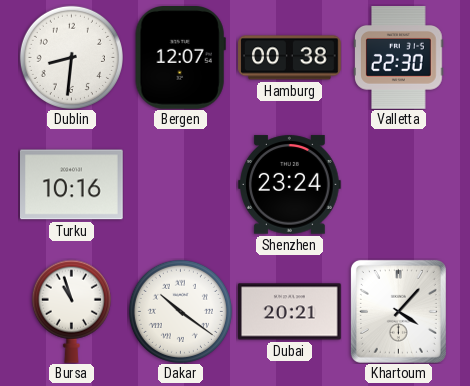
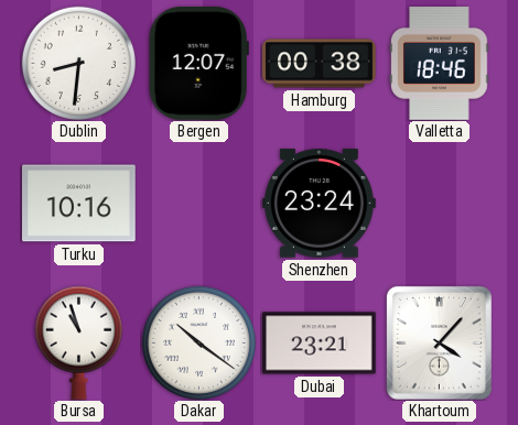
Valletta: 22:30 -> 18:46
Dubai: 20:21 -> 23:21
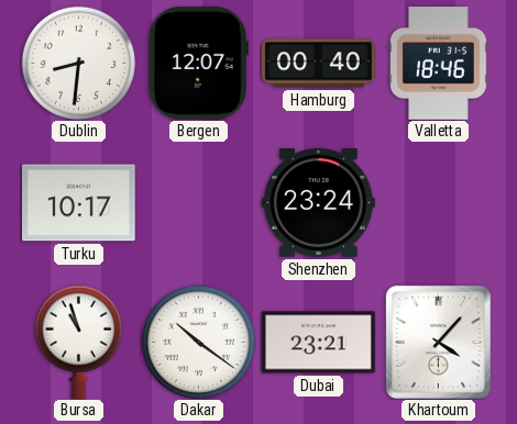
Hamburg: 00:38 -> 00:40
Turku: 10:16 -> 10:17
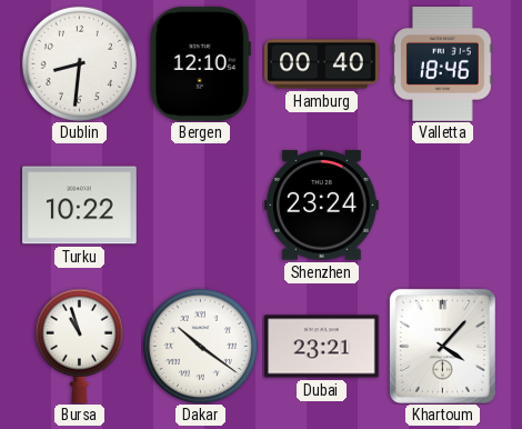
Bergen: 12:07 -> 12:10
Turku: 10:17 -> 10:22
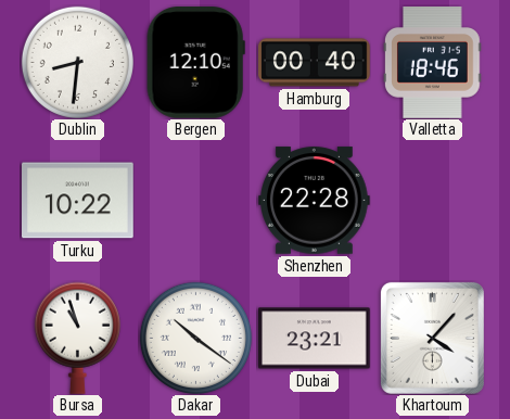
Shenzhen: 23:24 -> 22:28
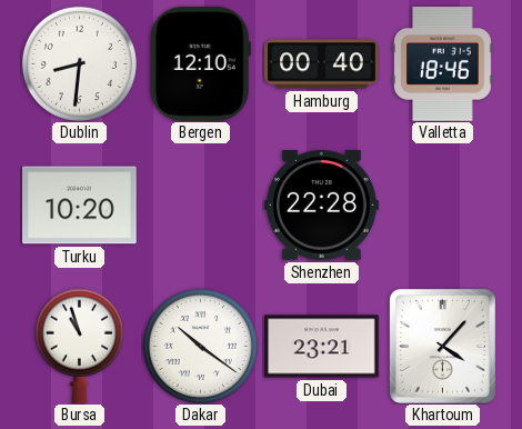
Turku: 10:22 -> 10:20
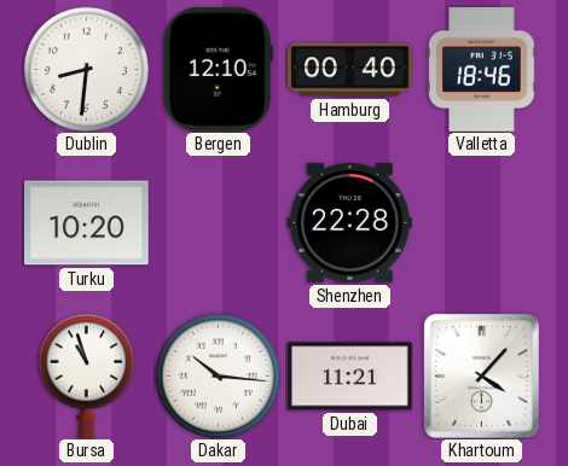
Dakar: 10:21 -> 10:16
Dubai: 23:21 -> 11:21
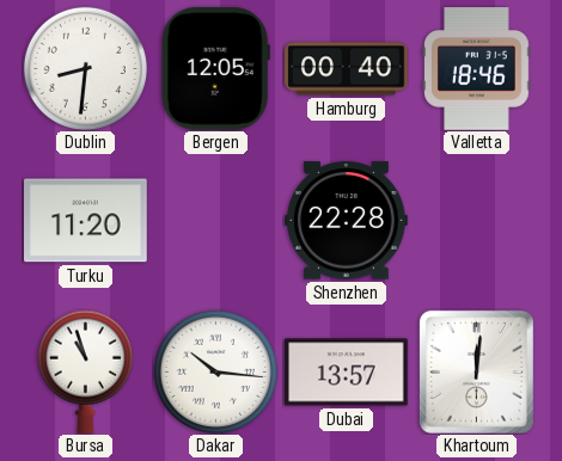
Bergen: 12:10 -> 12:05
Turku: 10:20 -> 11:20
Dubai: 11:21 -> 13:57
Khartoum: 4:07 -> 12:01
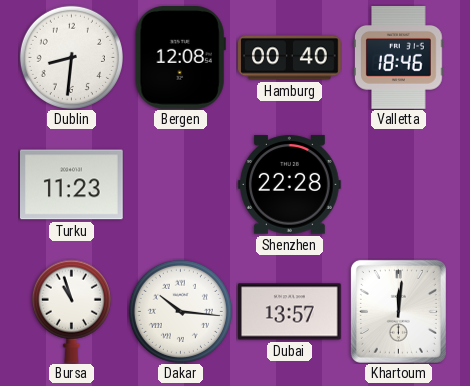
Bergen: 12:05 -> 12:08
Turku: 11:20 -> 11:23
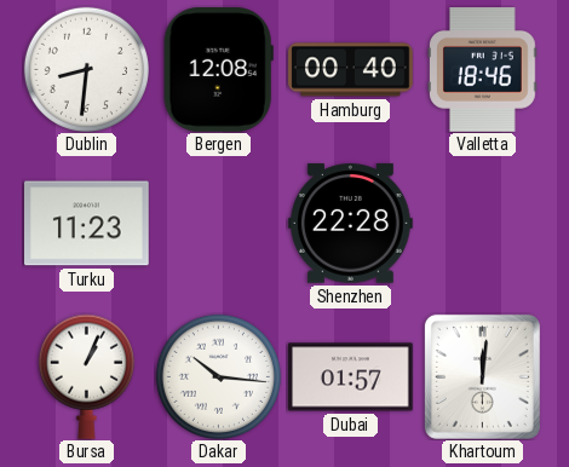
Bursa: 10:57 -> 1:04
Dubai: 13:57 -> 01:57
